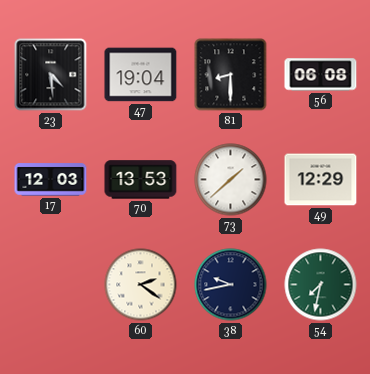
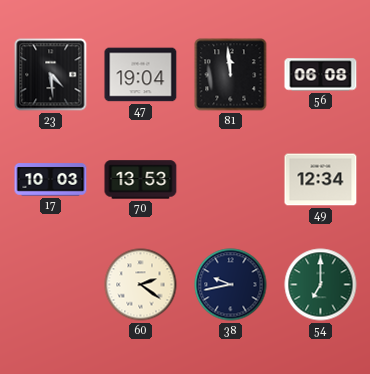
81: 8:30 -> 11:59
17: 12:03 -> 10:03
73: 1:38 -> none
49: 12:29 -> 12:34
54: 7:32 -> 7:00
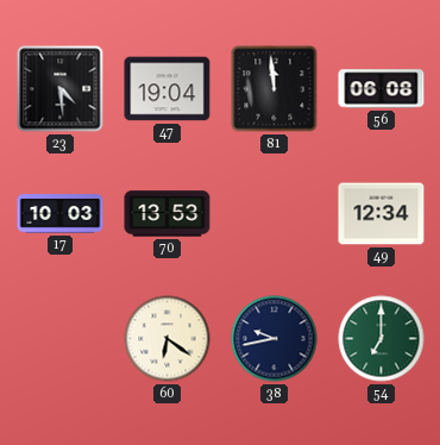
60: 2:21 -> 6:21
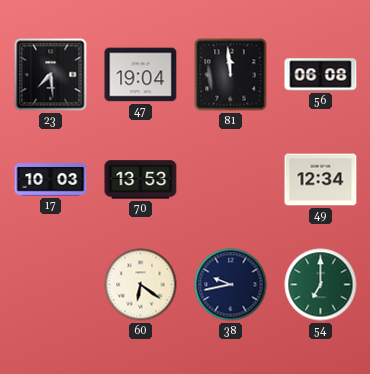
23: 4:29 -> 7:29
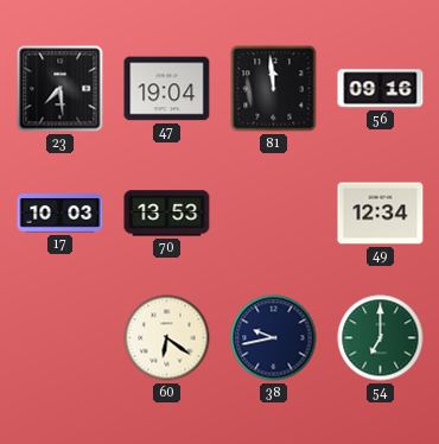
56: 06:08 -> 09:16
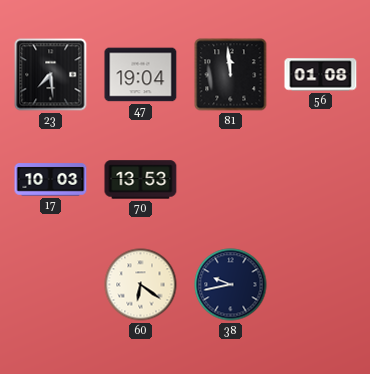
56: 09:16 -> 01:08
49: 12:34 -> none
54: 7:00 -> none
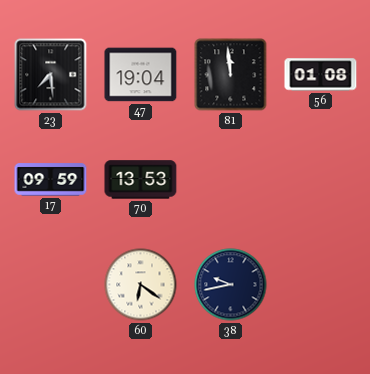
17: 10:03 -> 09:59
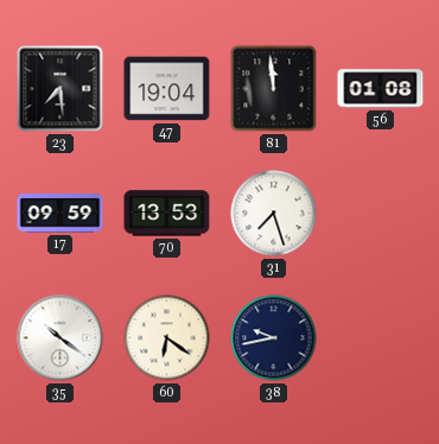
31: none -> 7:27
35: none -> 10:21
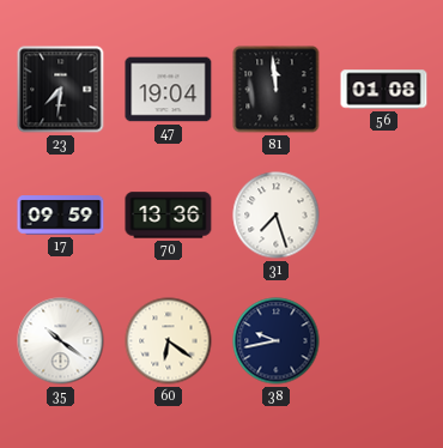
23: 7:29 -> 7:31
70: 13:53 -> 13:36
